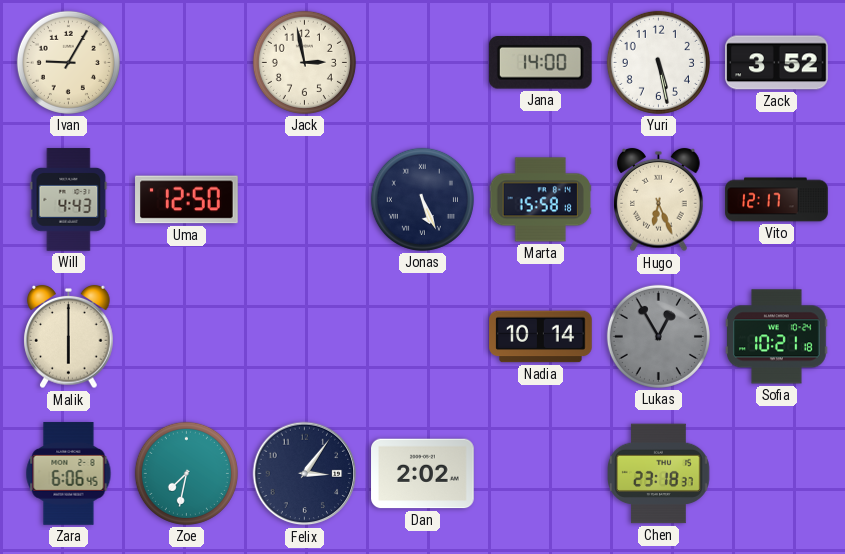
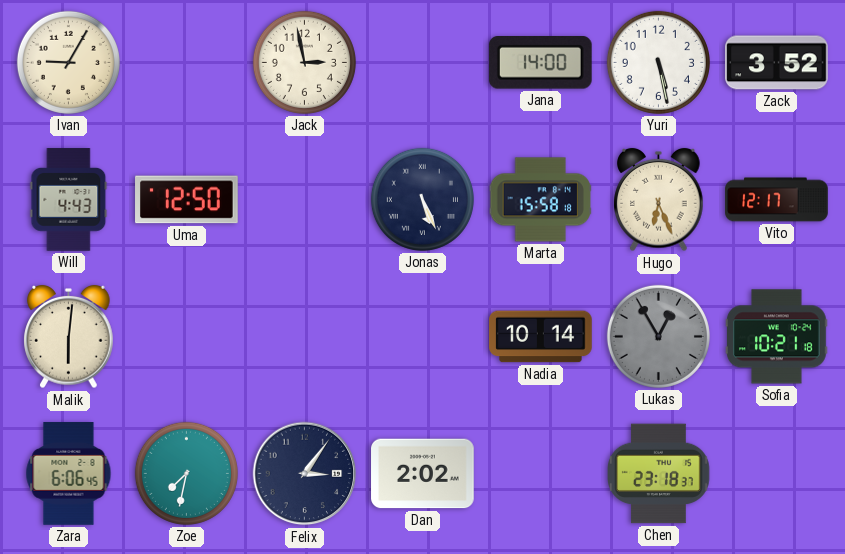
Malik: 6:00 -> 6:01
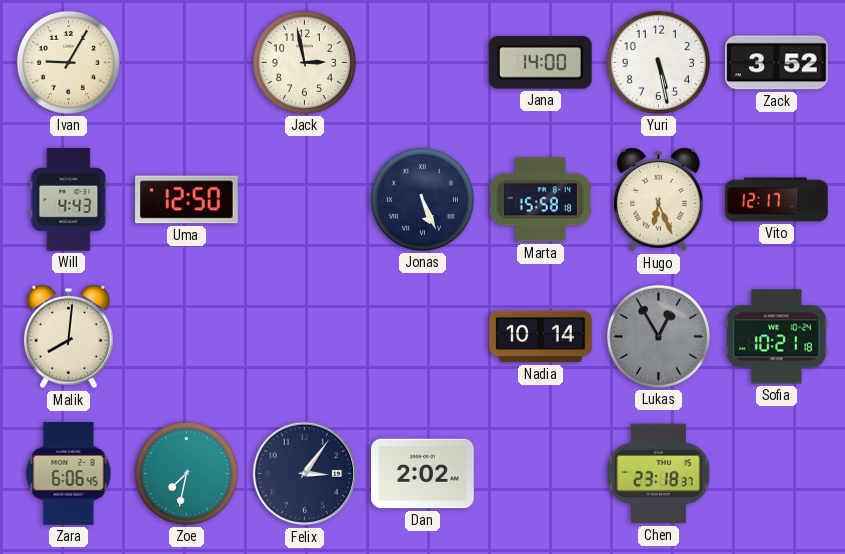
Malik: 6:01 -> 8:01
